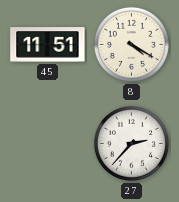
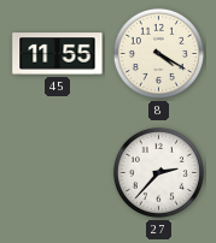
45: 11:51 -> 11:55
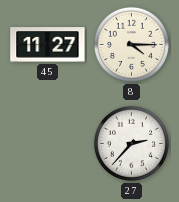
45: 11:55 -> 11:27
8: 4:20 -> 4:15
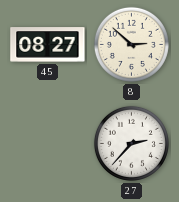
45: 11:27 -> 08:27
8: 4:15 -> 2:52
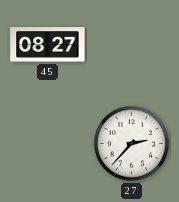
8: 2:52 -> none
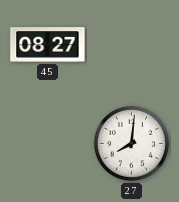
27: 2:37 -> 8:01
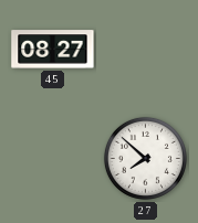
27: 8:01 -> 7:52
